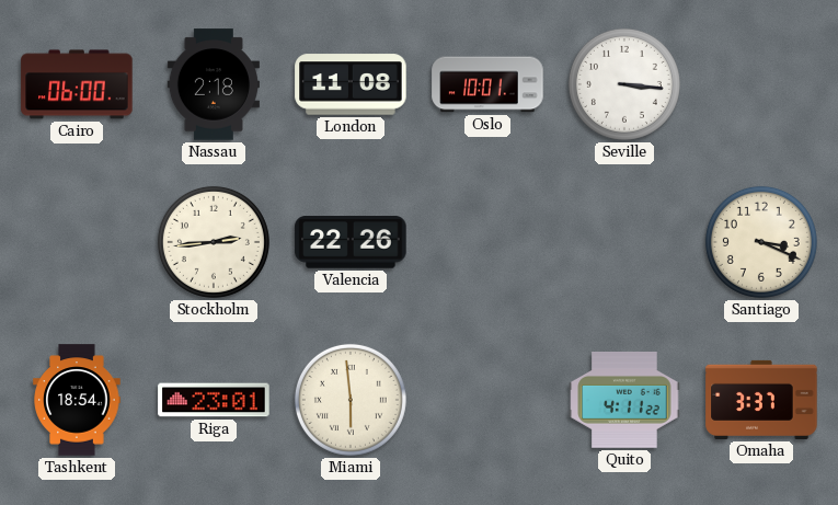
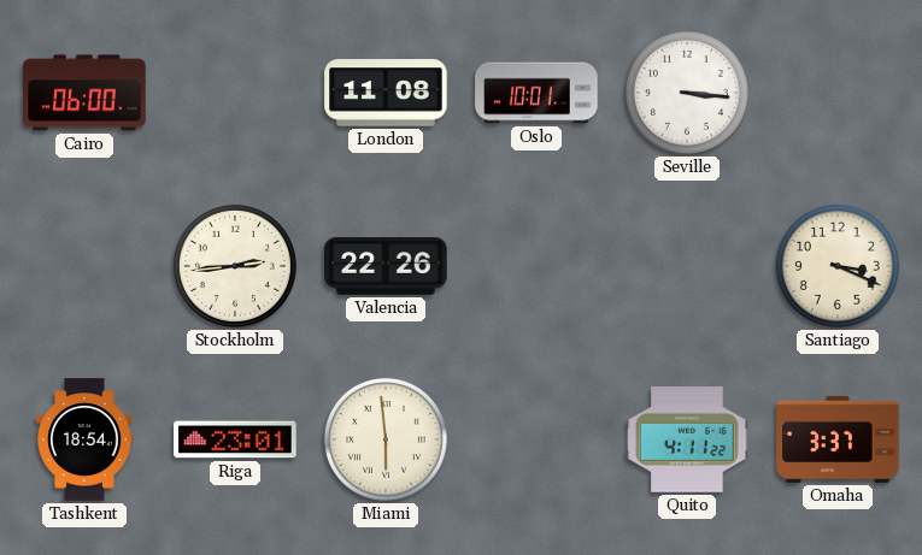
Nassau: 2:18 -> none
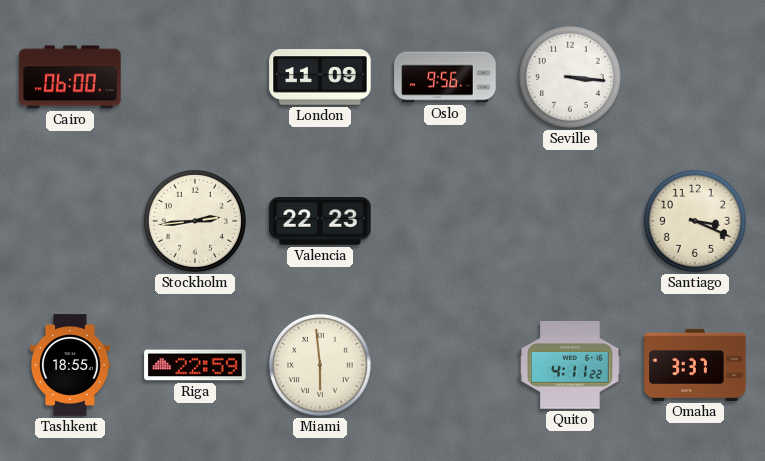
London: 11:08 -> 11:09
Oslo: 10:01 -> 9:56
Valencia: 22:26 -> 22:23
Tashkent: 18:54 -> 18:55
Riga: 23:01 -> 22:59
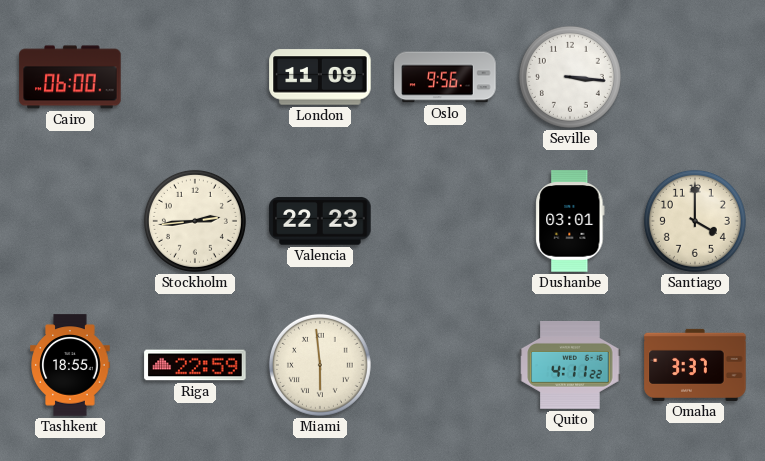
Dushanbe: none -> 03:01
Santiago: 3:19 -> 4:00
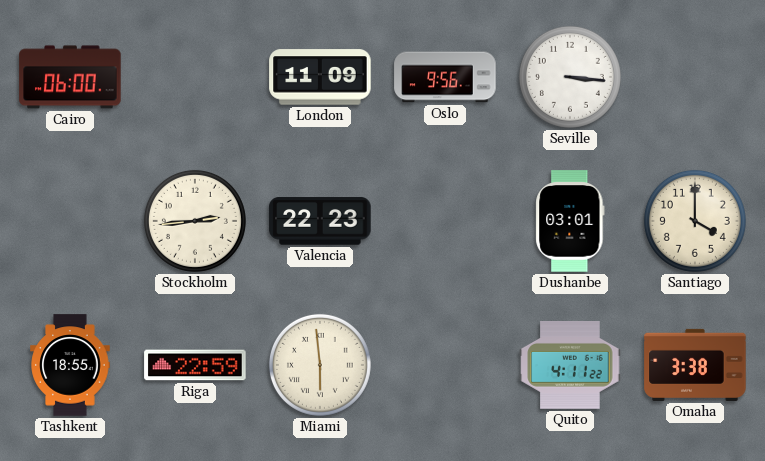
Omaha: 3:37 -> 3:38
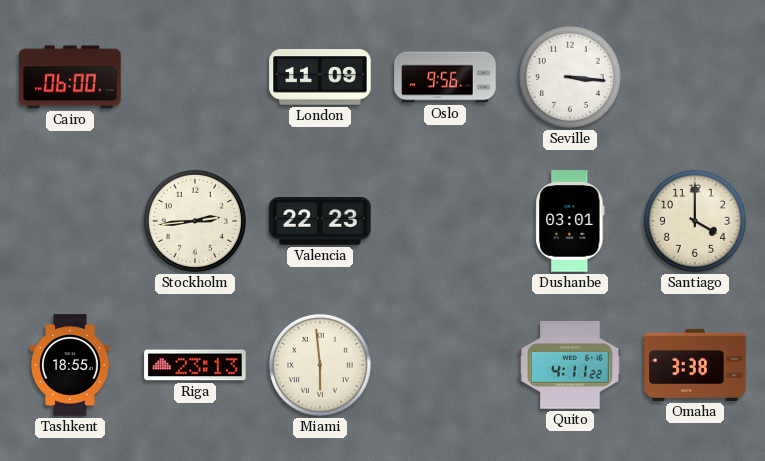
Riga: 22:59 -> 23:13
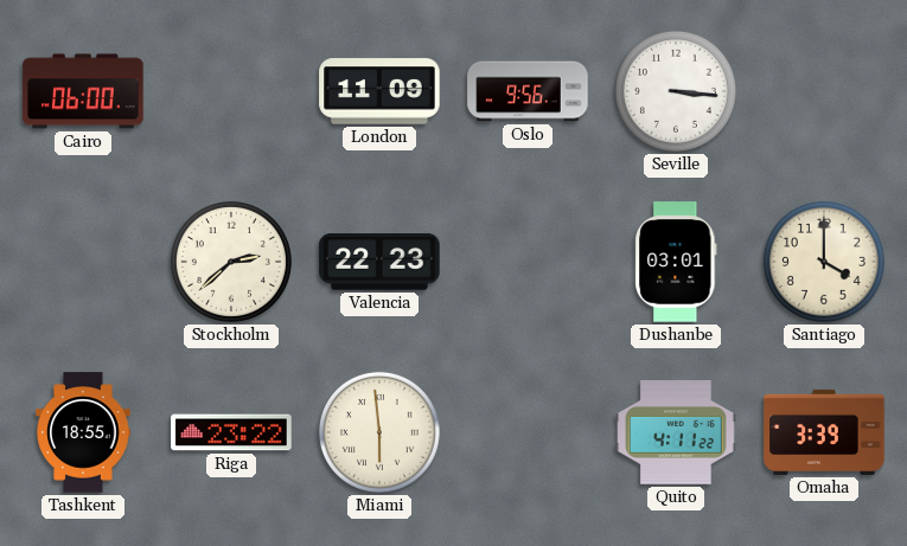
Stockholm: 2:44 -> 2:38
Riga: 23:13 -> 23:22
Omaha: 3:38 -> 3:39
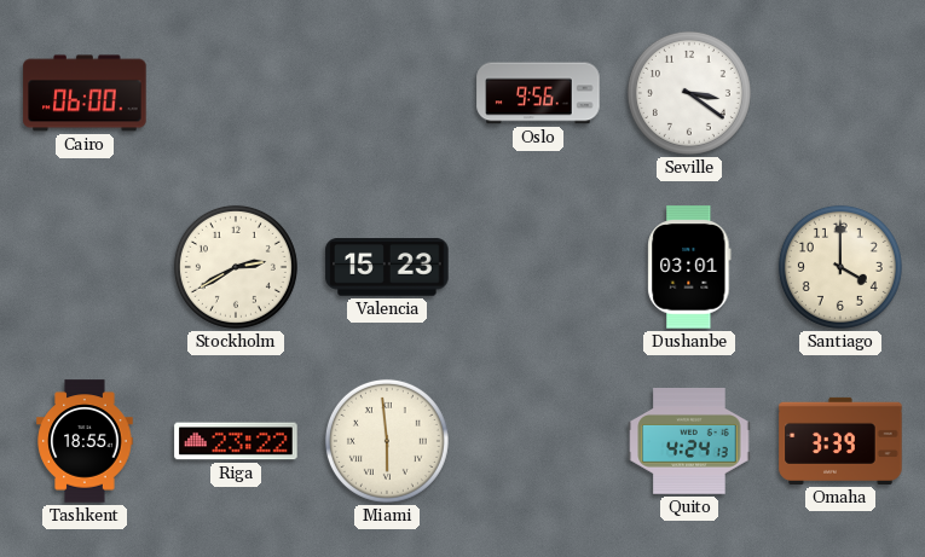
London: 11:09 -> none
Seville: 3:16 -> 3:21
Stockholm: 2:38 -> 2:40
Valencia: 22:23 -> 15:23
Quito: 4:11 -> 4:24
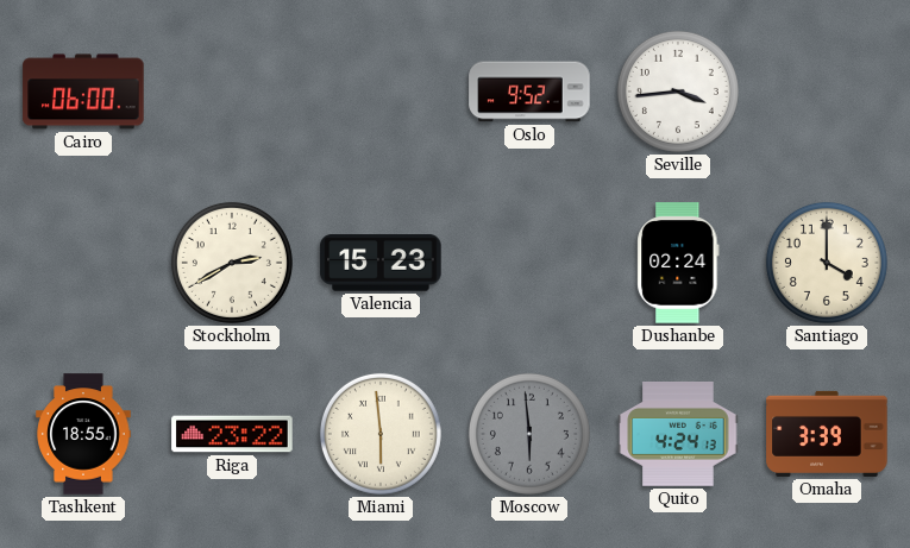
Oslo: 9:56 -> 9:52
Seville: 3:21 -> 3:44
Dushanbe: 03:01 -> 02:24
Moscow: none -> 5:59
